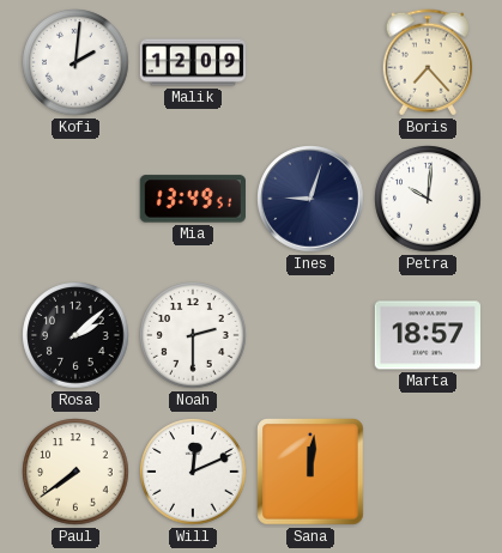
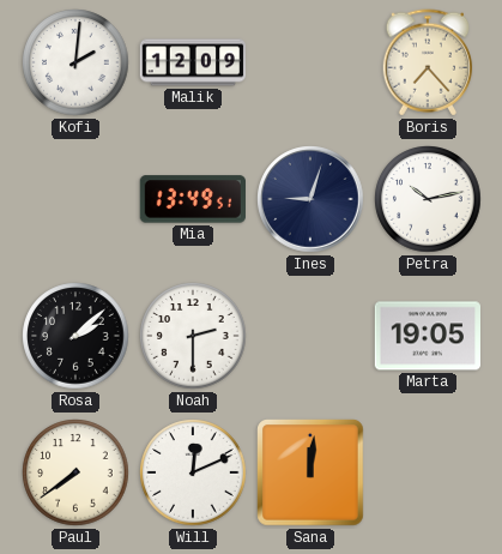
Petra: 10:01 -> 10:13
Marta: 18:57 -> 19:05
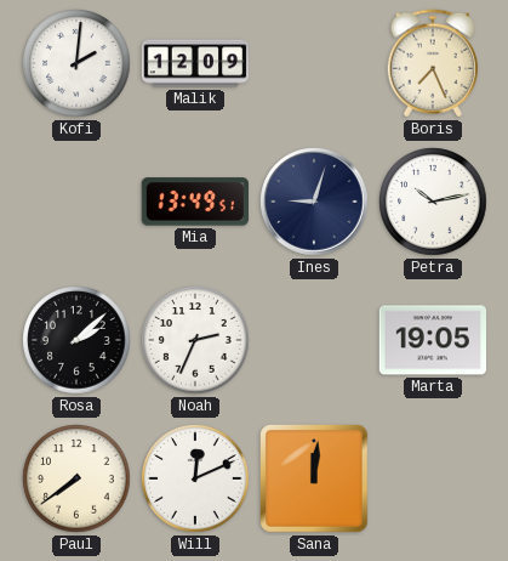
Boris: 7:23 -> 7:26
Noah: 2:30 -> 2:34
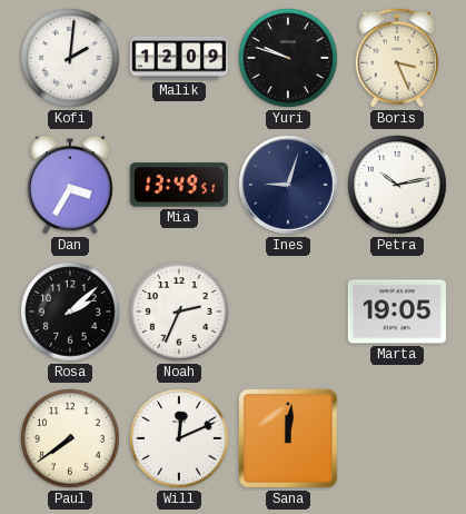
Yuri: none -> 9:48
Boris: 7:26 -> 3:26
Dan: none -> 3:35
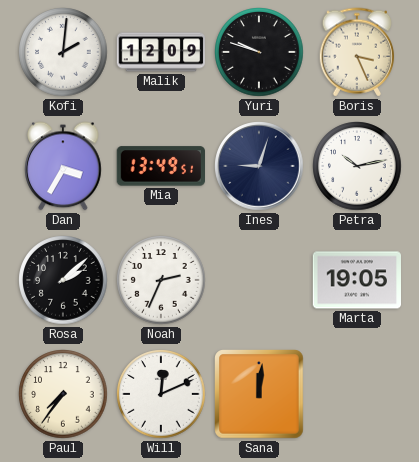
Paul: 7:39 -> 7:36
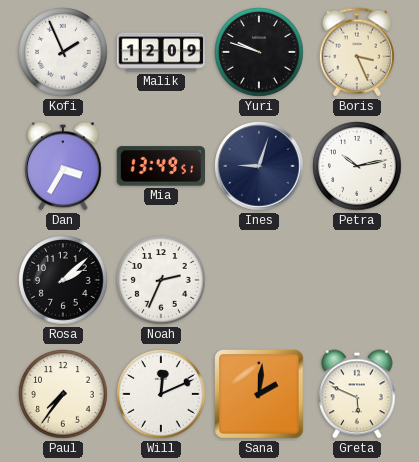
Kofi: 2:01 -> 1:56
Marta: 19:05 -> none
Sana: 12:01 -> 2:01
Greta: none -> 5:49
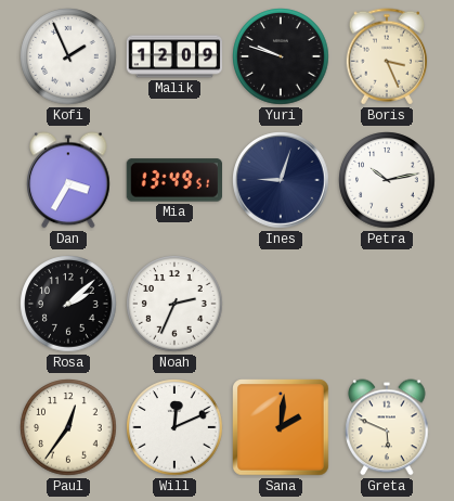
Paul: 7:36 -> 12:36
